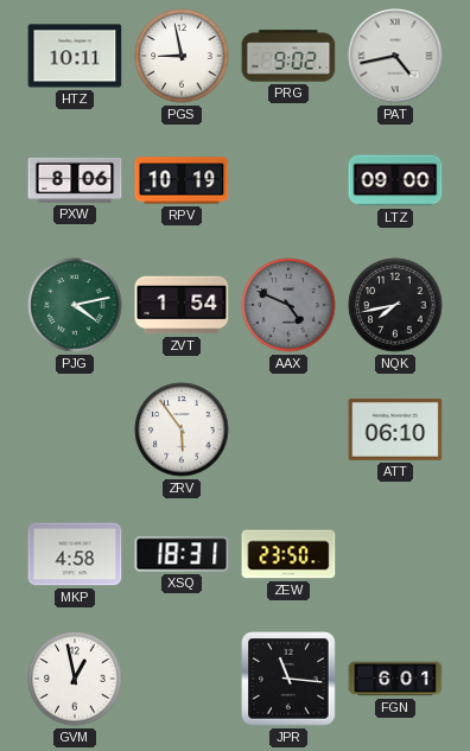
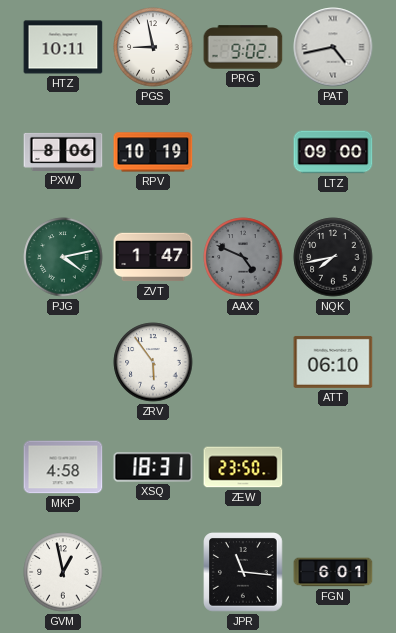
ZVT: 1:54 -> 1:47
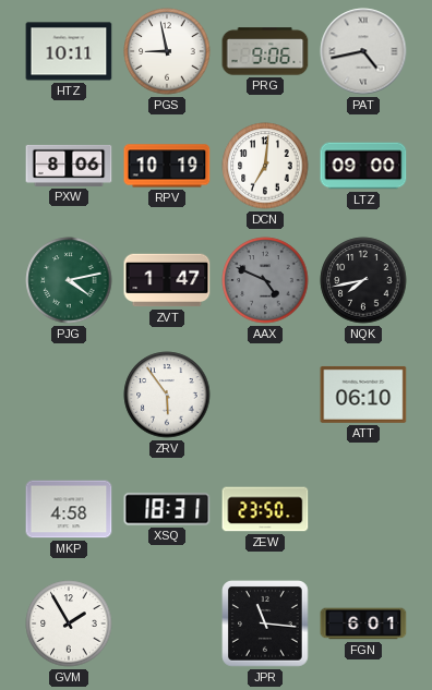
PRG: 9:02 -> 9:06
DCN: none -> 7:01
GVM: 12:58 -> 1:55
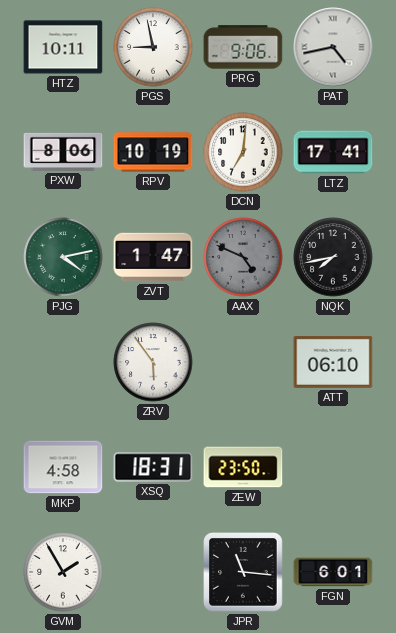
LTZ: 09:00 -> 17:41
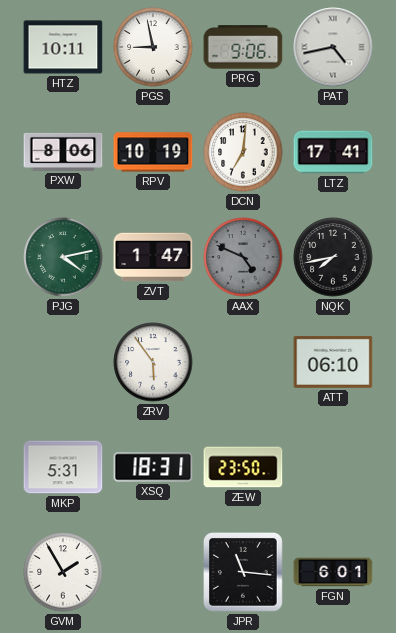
MKP: 4:58 -> 5:31
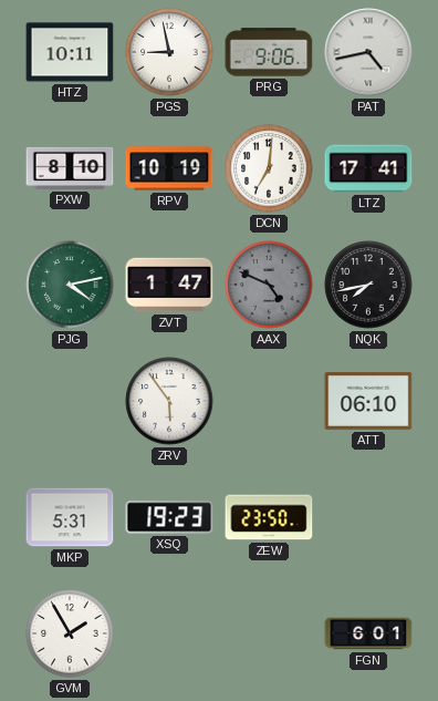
PXW: 8:06 -> 8:10
XSQ: 18:31 -> 19:23
JPR: 11:16 -> none
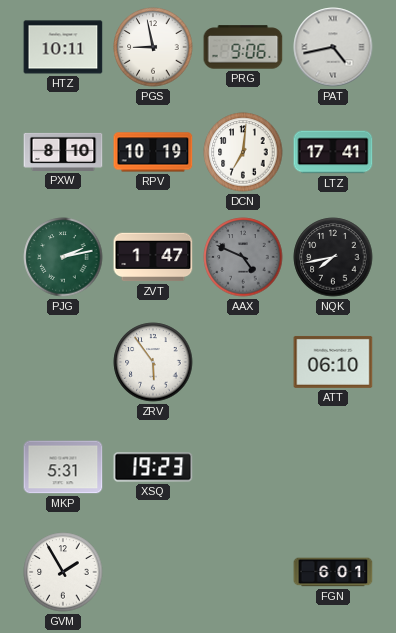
PJG: 4:13 -> 2:13
ZEW: 23:50 -> none
